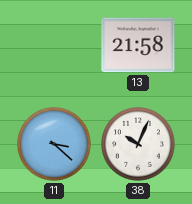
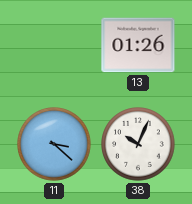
13: 21:58 -> 01:26
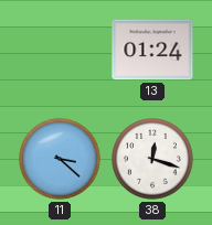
13: 01:26 -> 01:24
38: 10:04 -> 12:18
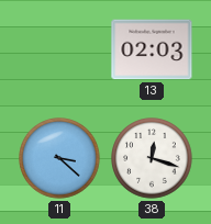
13: 01:24 -> 02:03
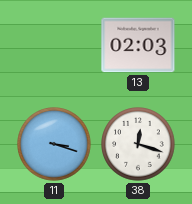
11: 3:22 -> 3:18
